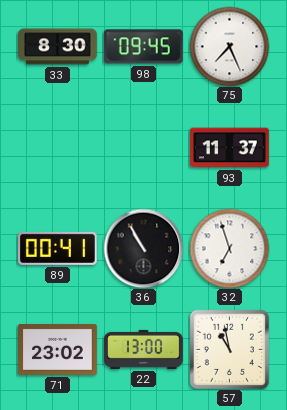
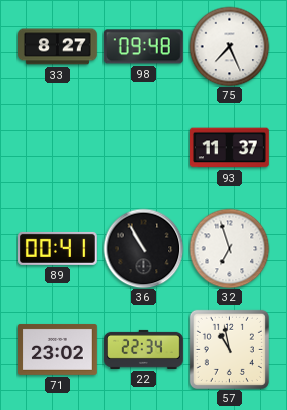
33: 8:30 -> 8:27
98: 09:45 -> 09:48
22: 13:00 -> 22:34
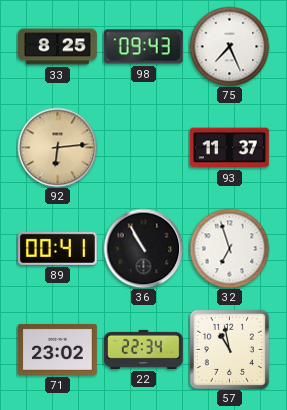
33: 8:27 -> 8:25
98: 09:48 -> 09:43
92: none -> 6:14
